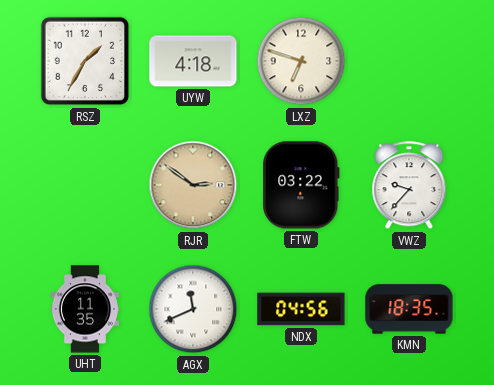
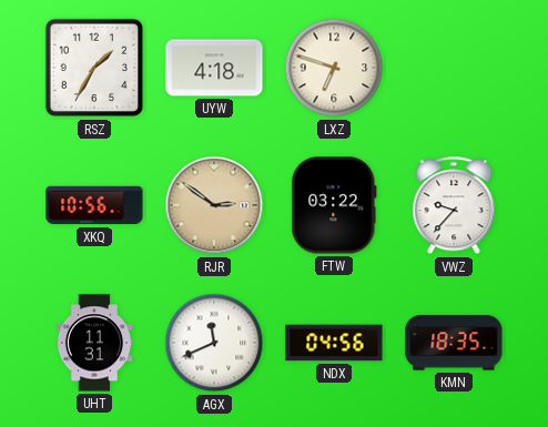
XKQ: none -> 10:56
UHT: 11:35 -> 11:31
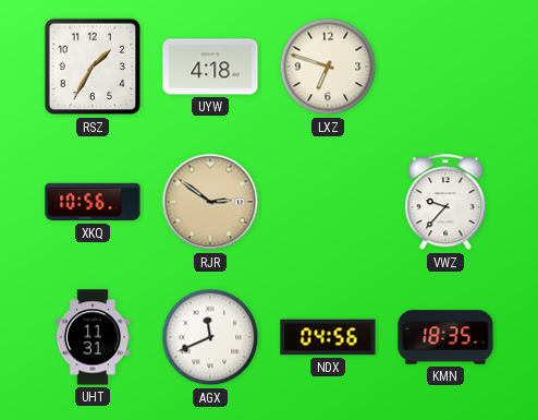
FTW: 03:22 -> none
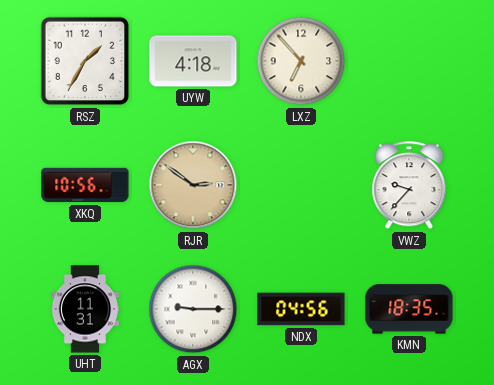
LXZ: 6:48 -> 6:53
AGX: 11:41 -> 9:15
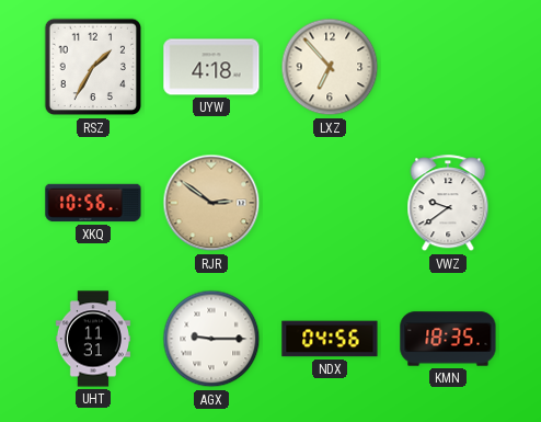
VWZ: 9:37 -> 9:39
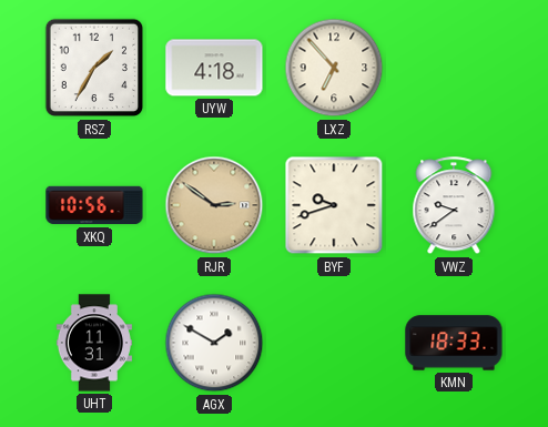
BYF: none -> 9:42
AGX: 9:15 -> 1:50
NDX: 04:56 -> none
KMN: 18:35 -> 18:33
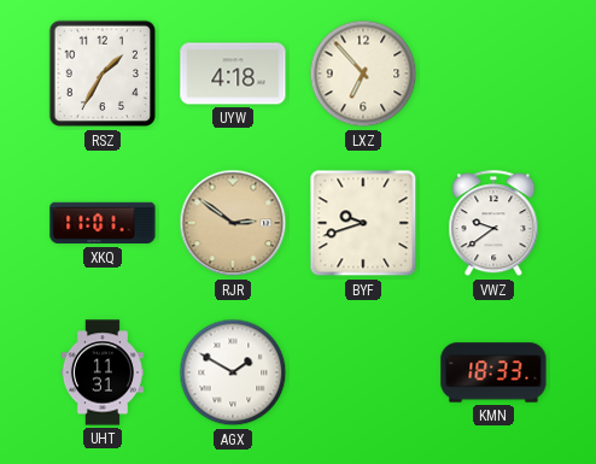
XKQ: 10:56 -> 11:01
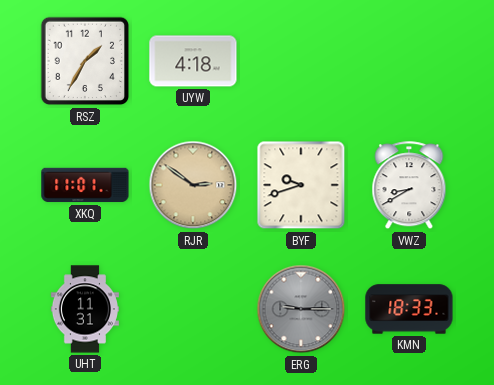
LXZ: 6:53 -> none
VWZ: 9:39 -> 8:40
AGX: 1:50 -> none
ERG: none -> 9:15
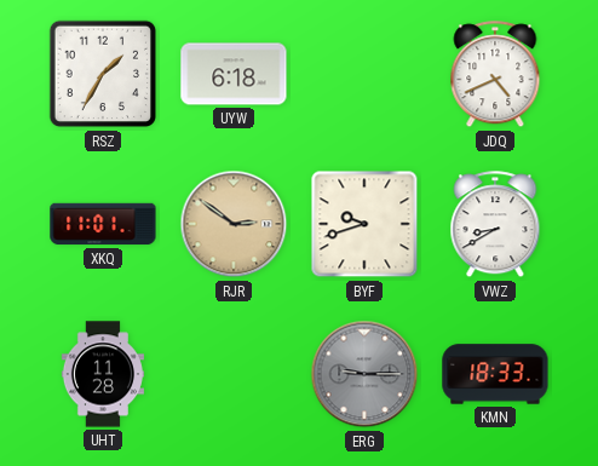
UYW: 4:18 -> 6:18
JDQ: none -> 4:41
UHT: 11:31 -> 11:28
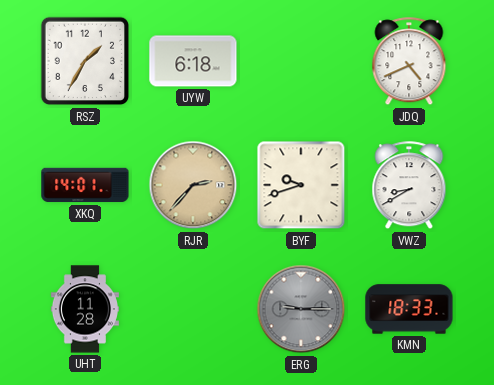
XKQ: 11:01 -> 14:01
RJR: 2:51 -> 2:37
